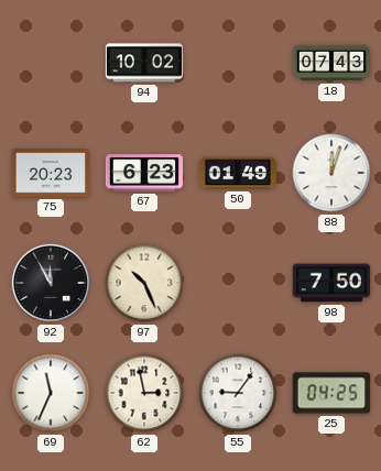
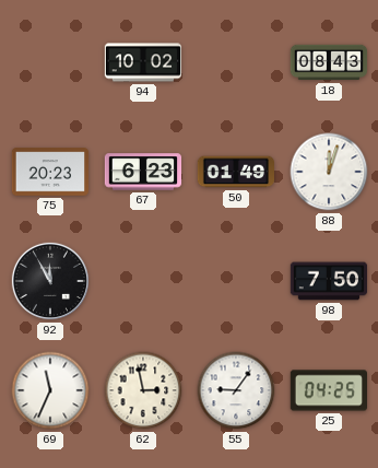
18: 07:43 -> 08:43
97: 10:26 -> none
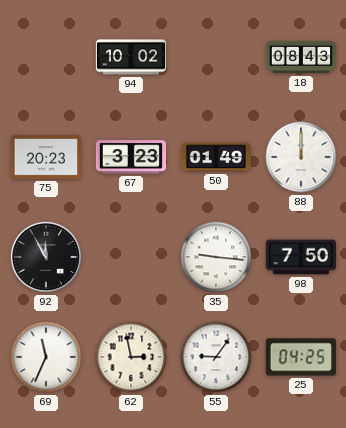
67: 6:23 -> 3:23
88: 12:03 -> 12:00
35: none -> 9:16
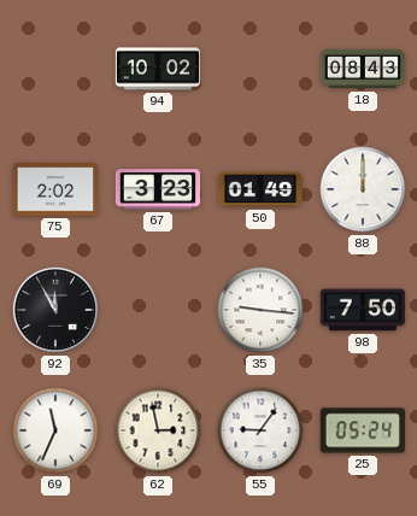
75: 20:23 -> 2:02
25: 04:25 -> 05:24
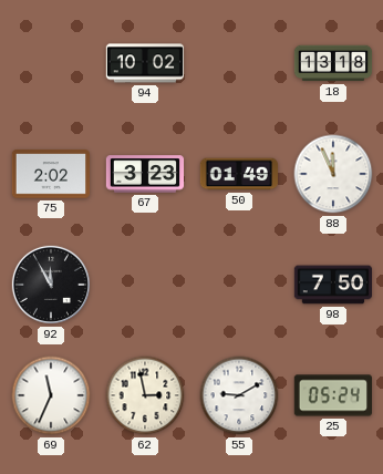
18: 08:43 -> 13:18
88: 12:00 -> 11:56
35: 9:16 -> none
55: 9:06 -> 9:10
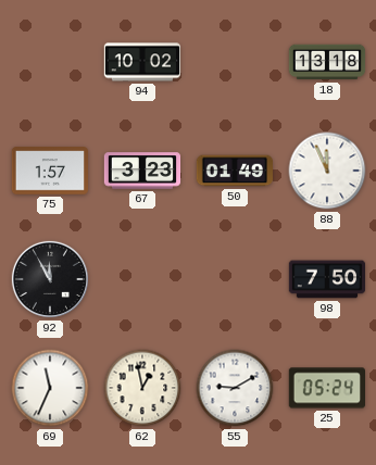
75: 2:02 -> 1:57
62: 2:58 -> 12:58
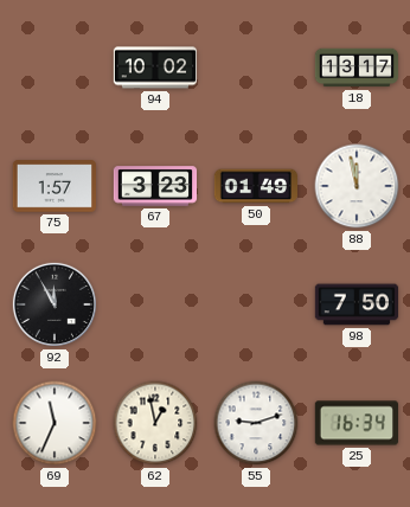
18: 13:18 -> 13:17
88: 11:56 -> 11:58
55: 9:10 -> 9:12
25: 05:24 -> 16:34
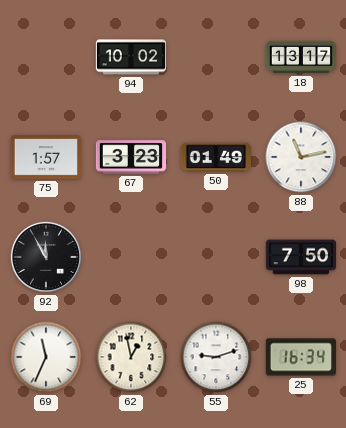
88: 11:58 -> 11:13
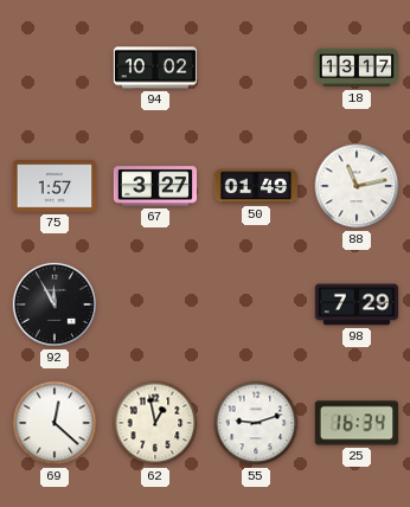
67: 3:23 -> 3:27
98: 7:50 -> 7:29
69: 11:34 -> 12:22
